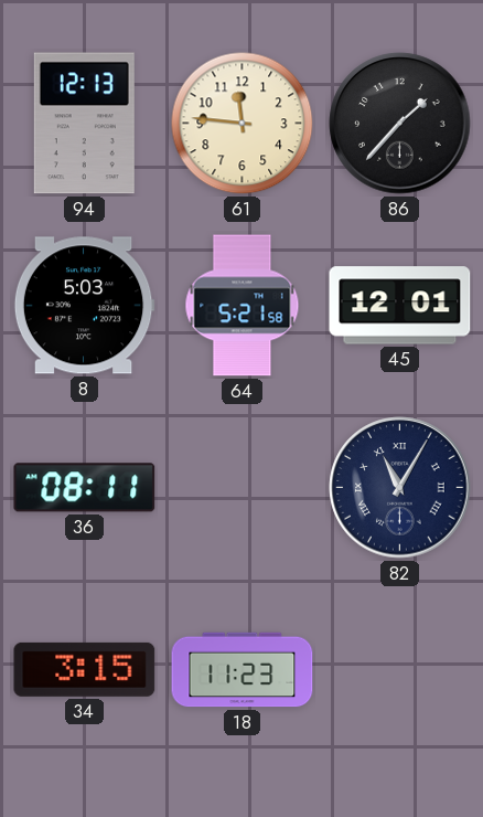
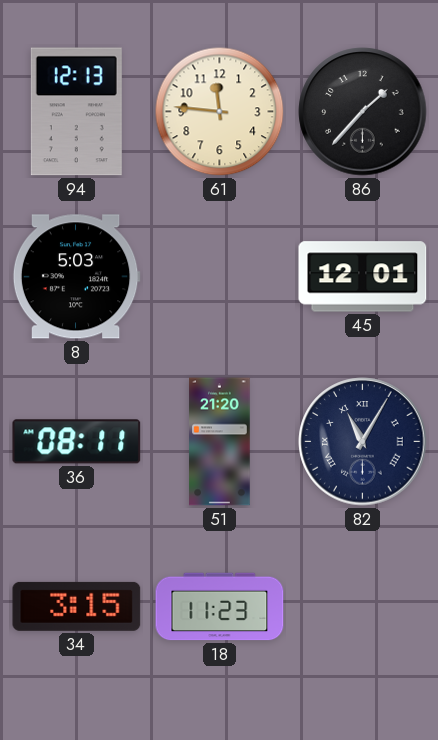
64: 5:21 -> none
51: none -> 21:20
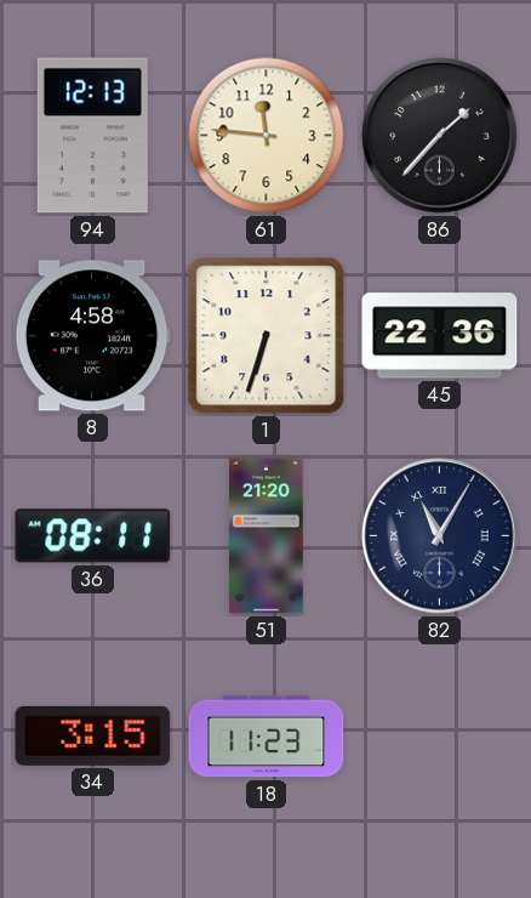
8: 5:03 -> 4:58
1: none -> 6:33
45: 12:01 -> 22:36
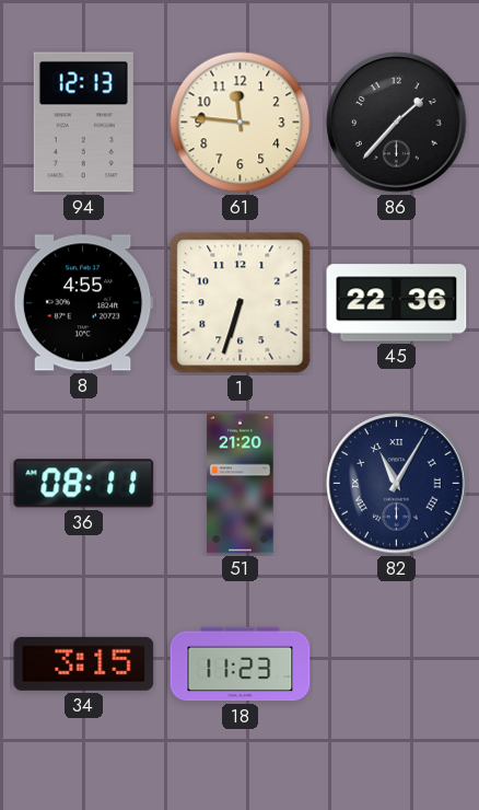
8: 4:58 -> 4:55
